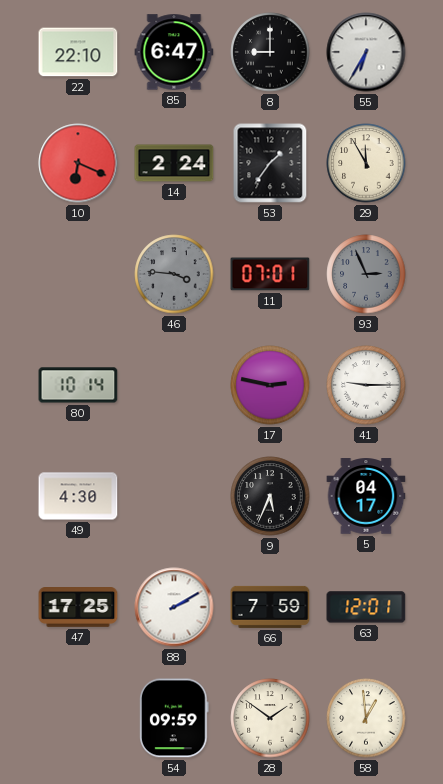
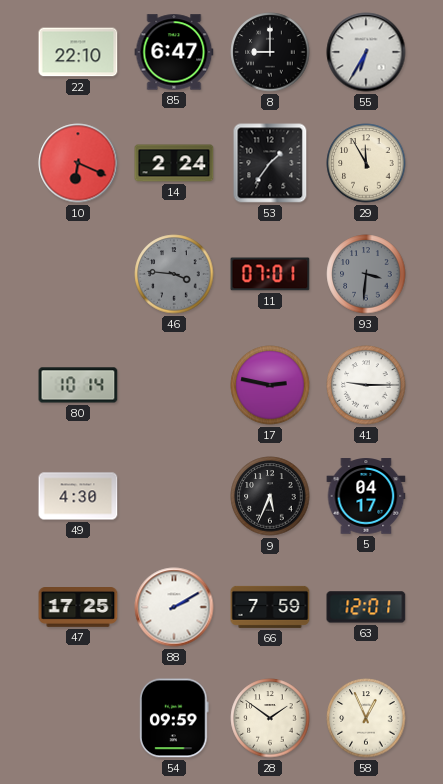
93: 2:56 -> 3:31
58: 12:59 -> 12:56
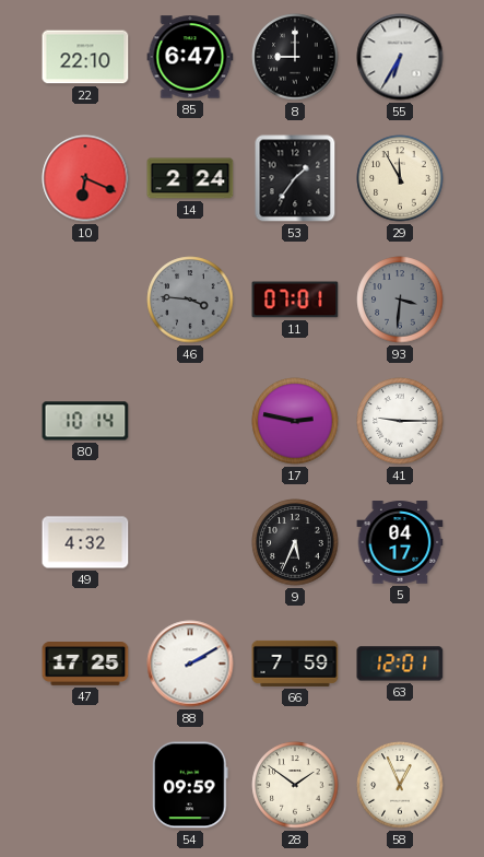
49: 4:30 -> 4:32
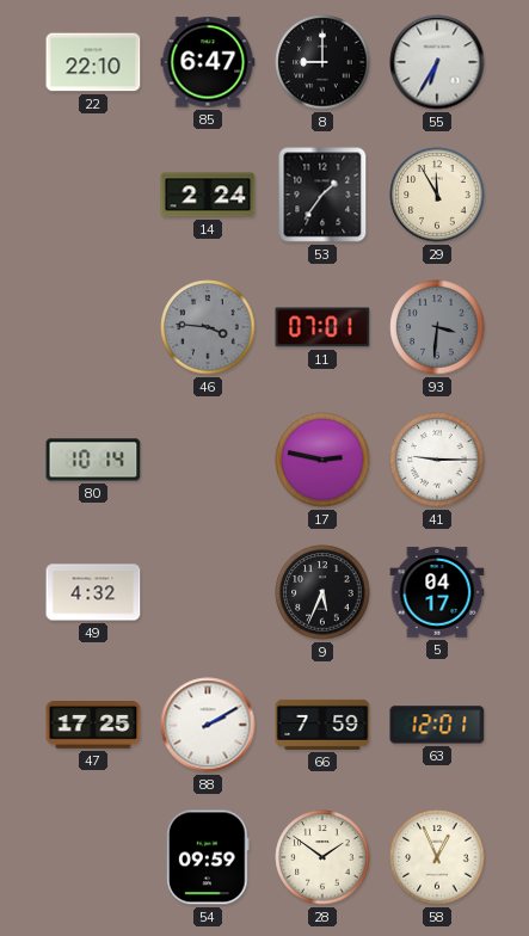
10: 6:19 -> none
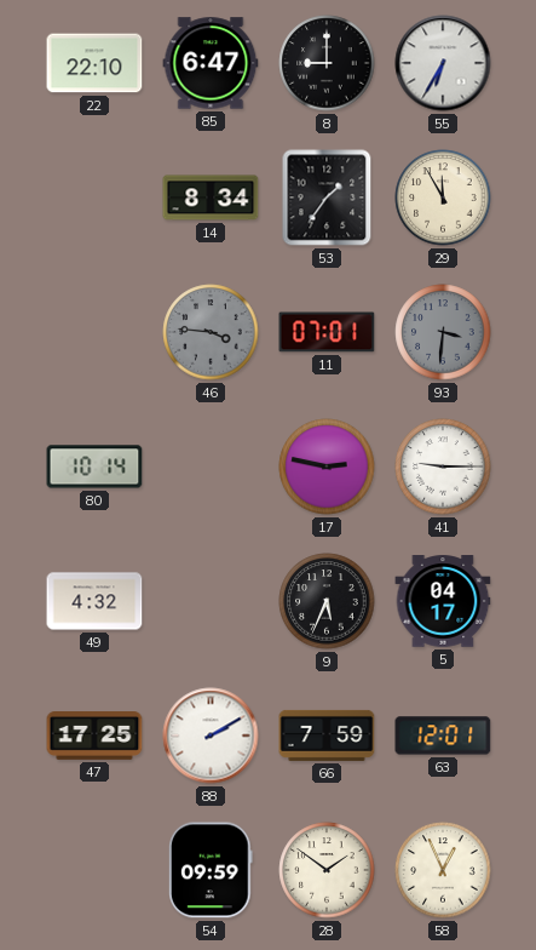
14: 2:24 -> 8:34
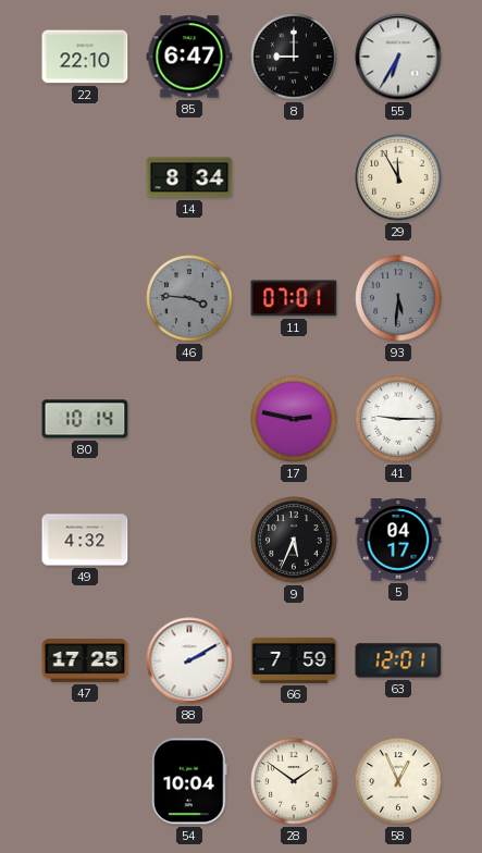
53: 1:36 -> none
93: 3:31 -> 5:31
54: 09:59 -> 10:04
